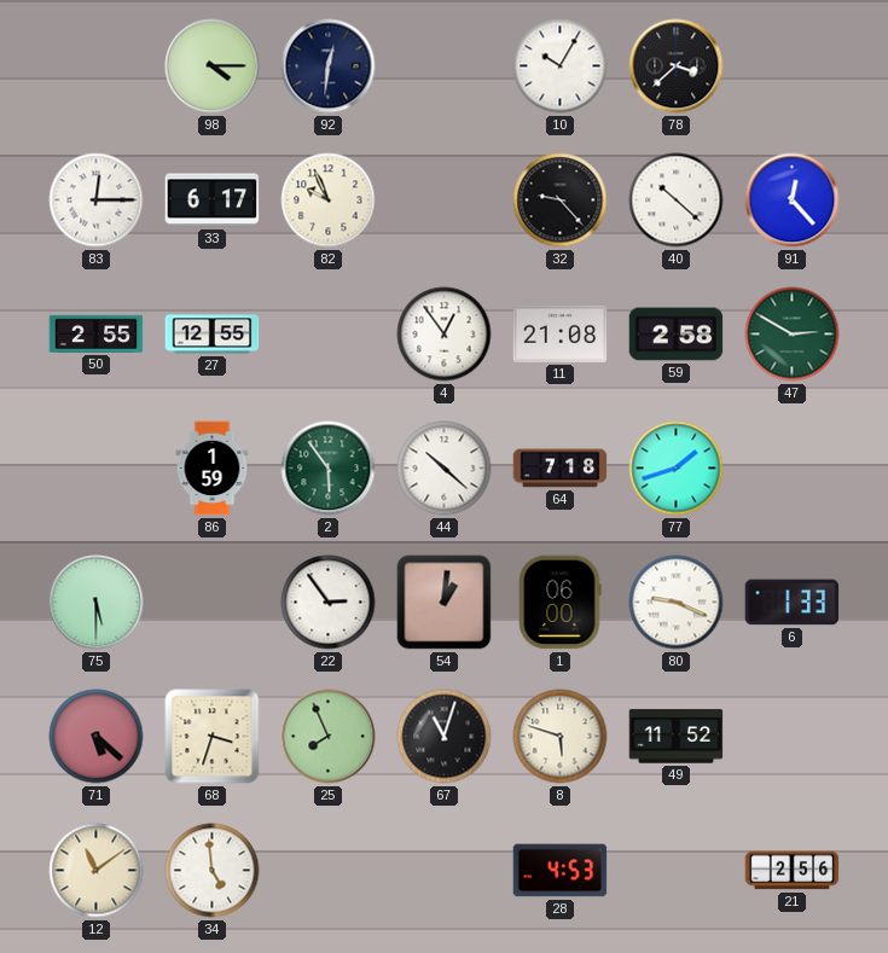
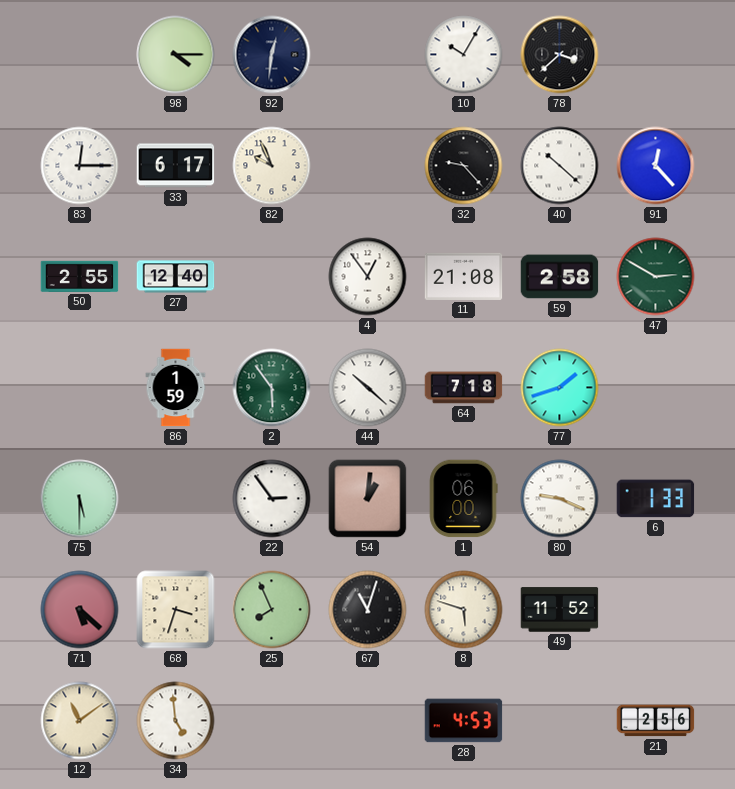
27: 12:55 -> 12:40
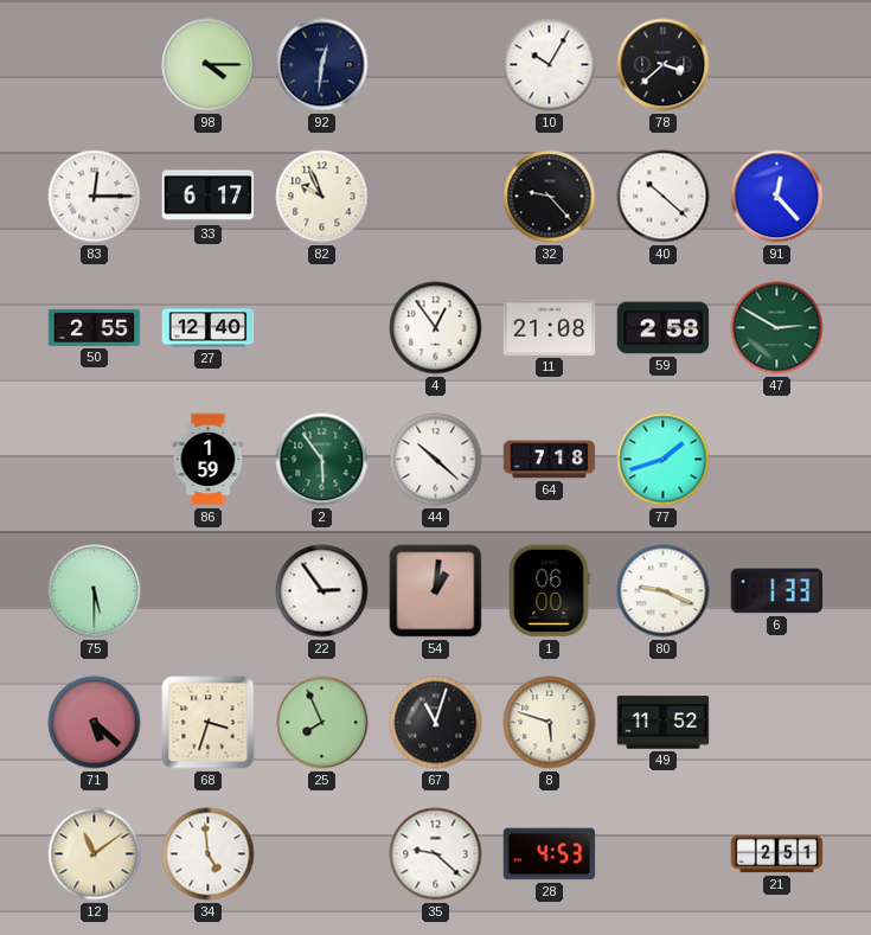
35: none -> 9:22
21: 2:56 -> 2:51
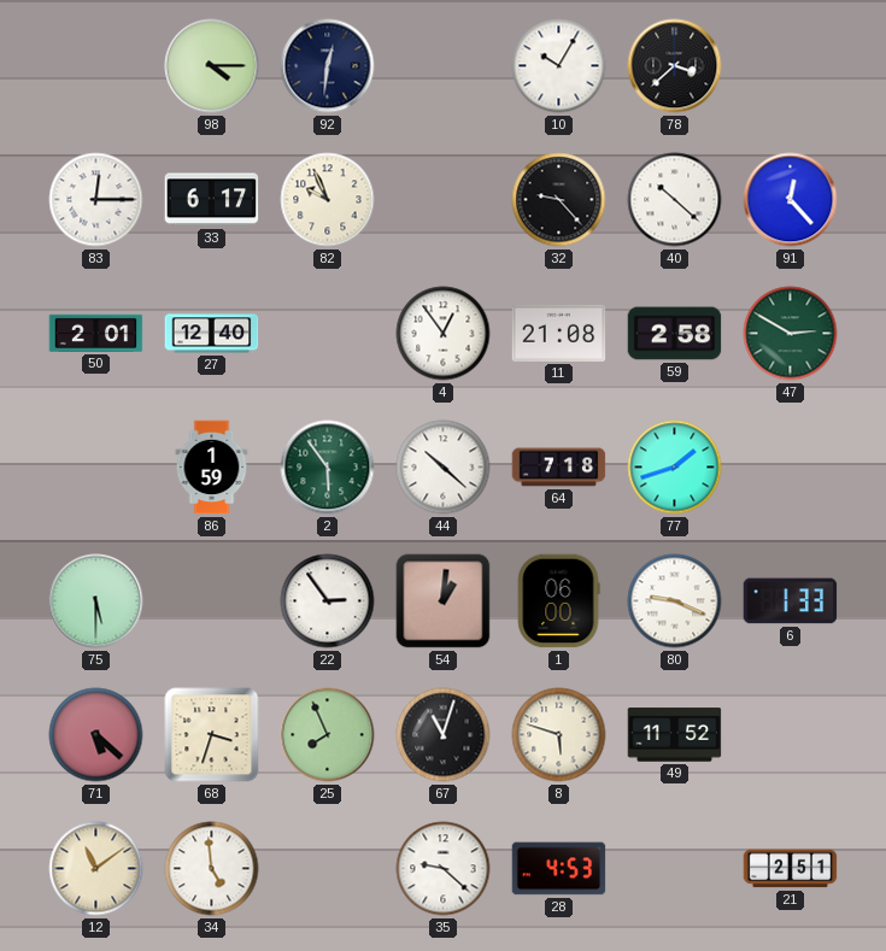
50: 2:55 -> 2:01
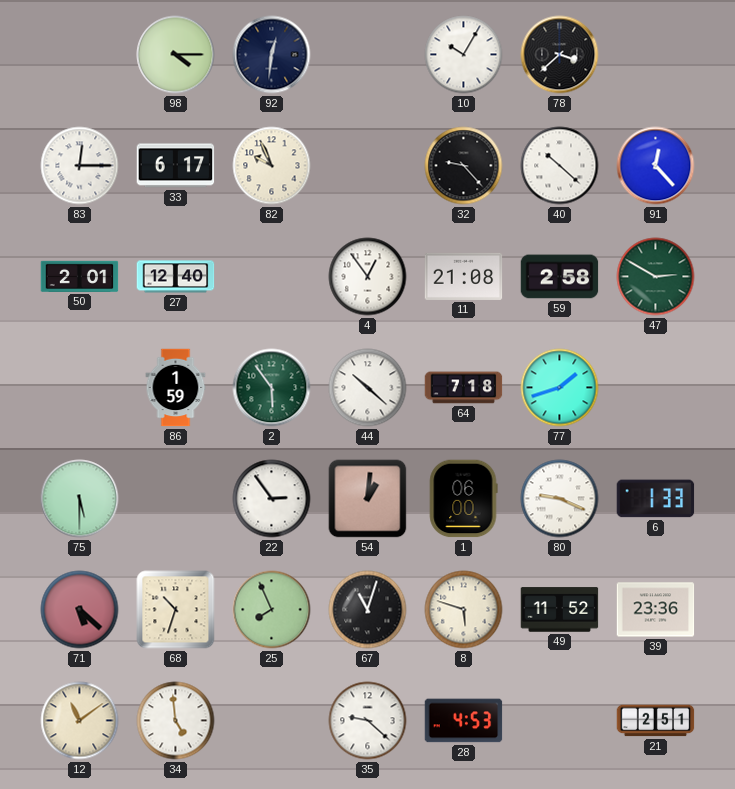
68: 3:33 -> 10:33
39: none -> 23:36
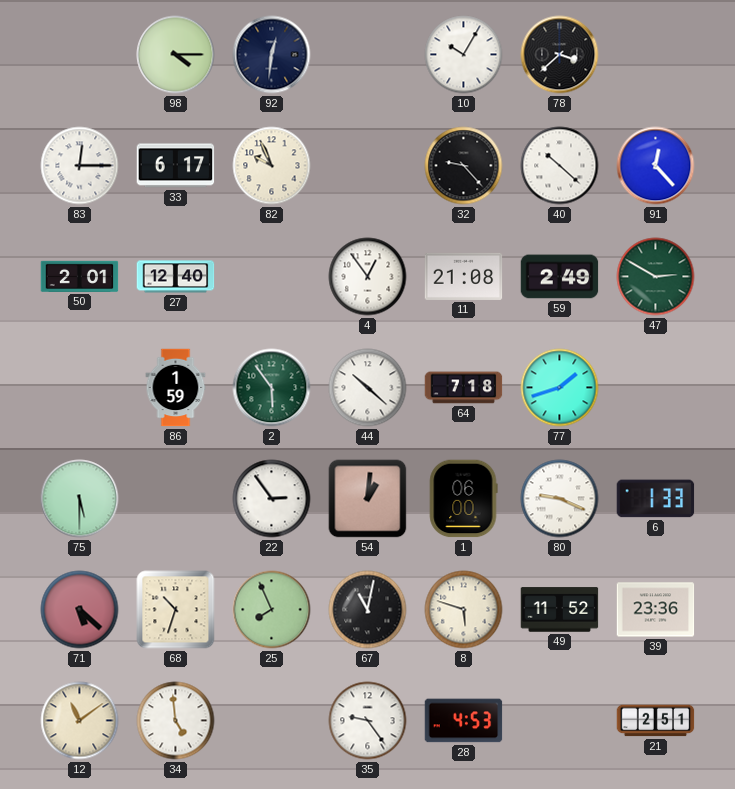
59: 2:58 -> 2:49
67: 11:03 -> 11:02
35: 9:22 -> 9:24
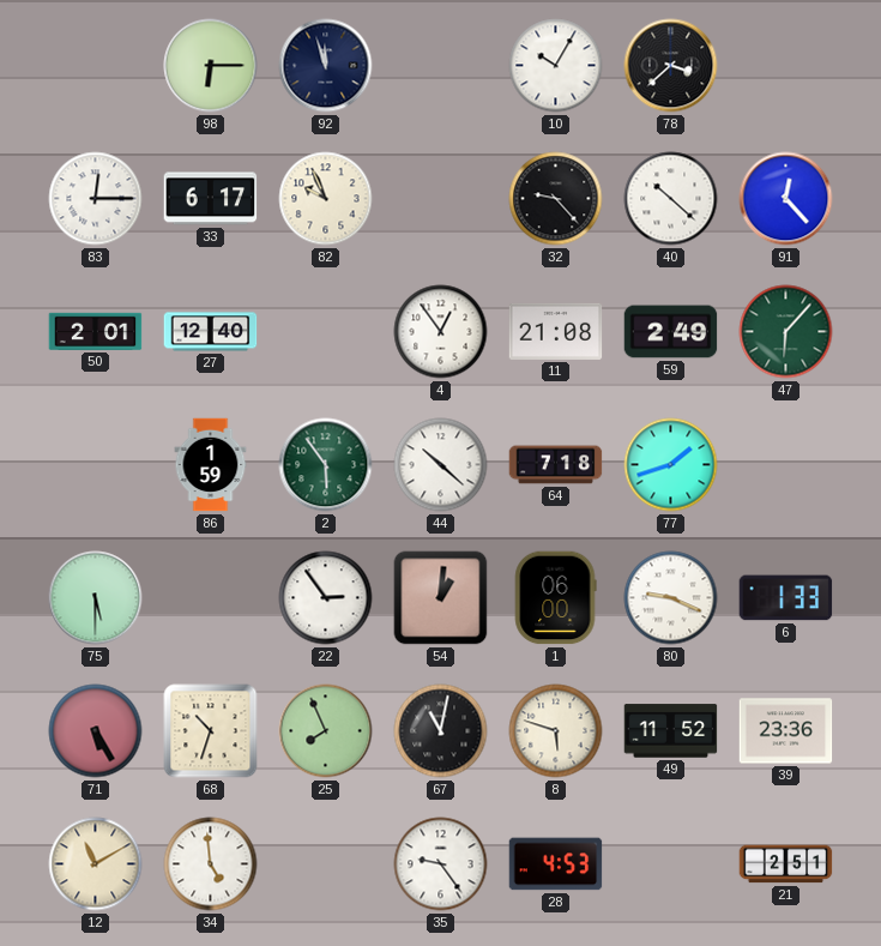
98: 4:15 -> 6:15
92: 12:31 -> 11:57
47: 2:50 -> 6:07
71: 5:22 -> 5:25
12: 11:09 -> 11:10
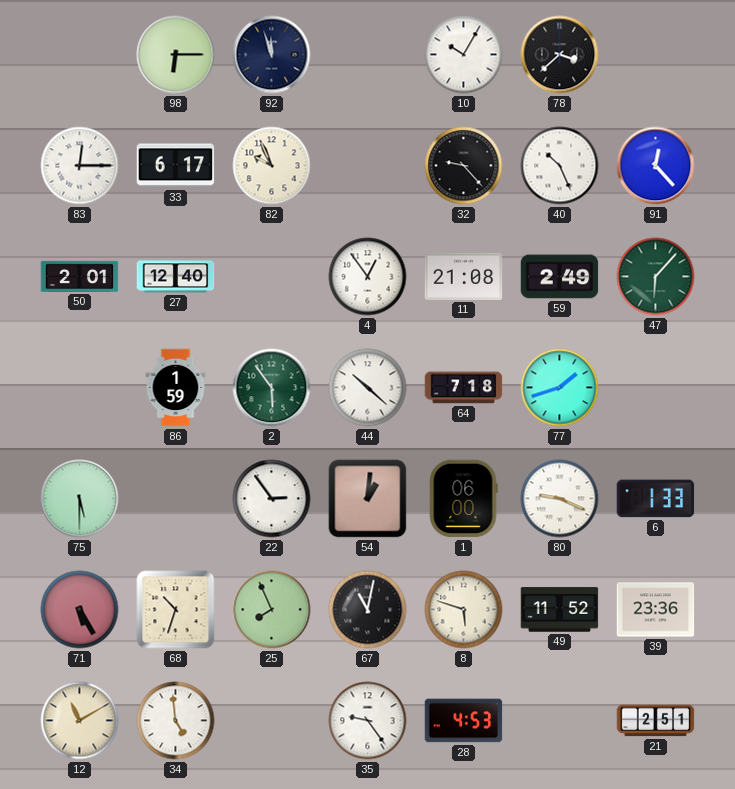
40: 10:22 -> 10:26
